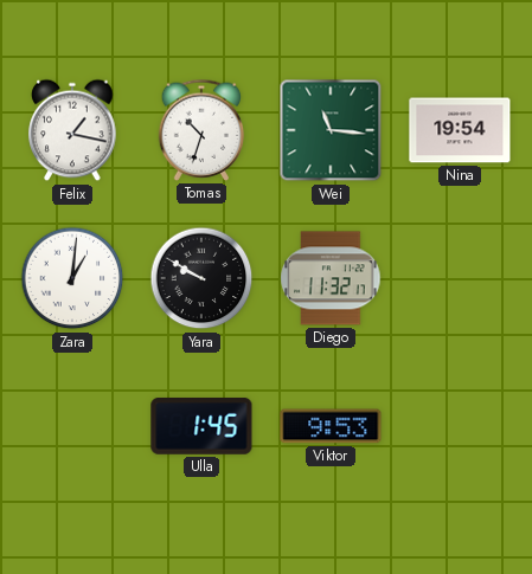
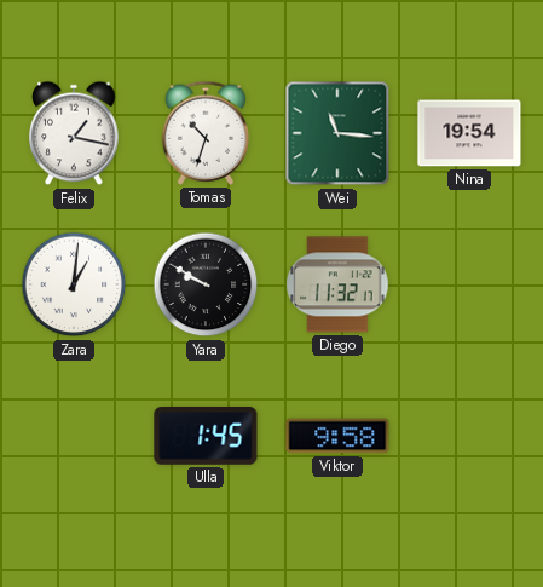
Viktor: 9:53 -> 9:58
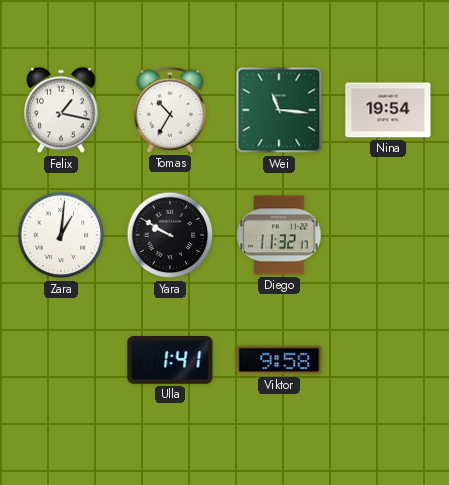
Tomas: 10:33 -> 10:35
Ulla: 1:45 -> 1:41
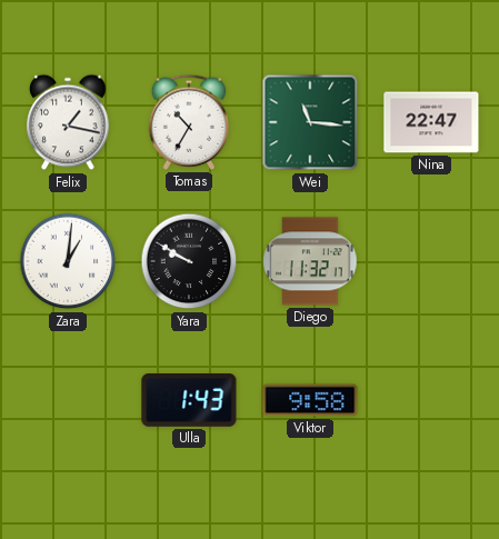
Nina: 19:54 -> 22:47
Ulla: 1:41 -> 1:43
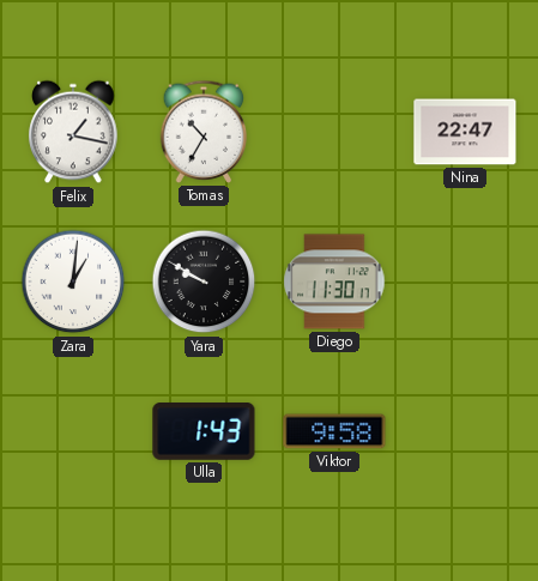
Wei: 11:16 -> none
Diego: 11:32 -> 11:30
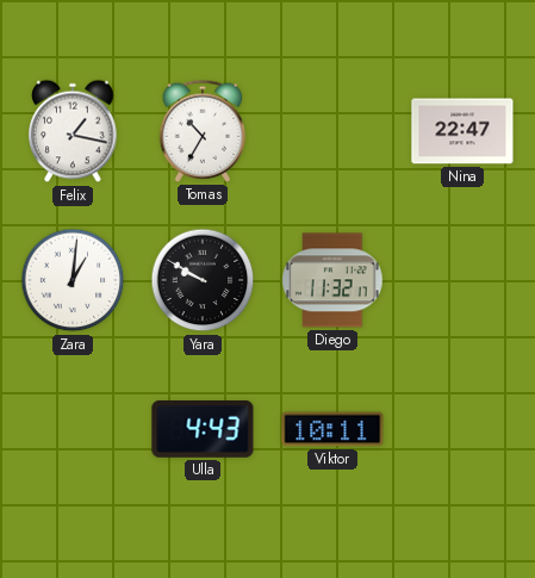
Diego: 11:30 -> 11:32
Ulla: 1:43 -> 4:43
Viktor: 9:58 -> 10:11
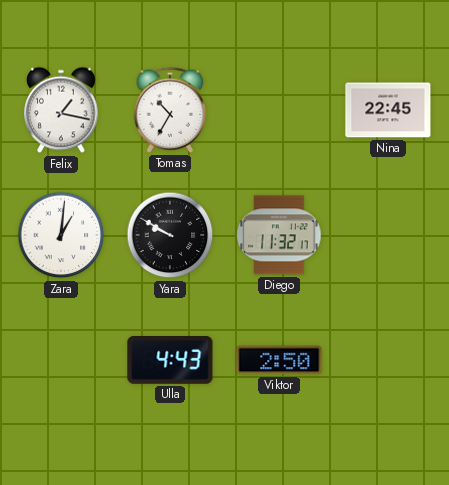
Nina: 22:47 -> 22:45
Viktor: 10:11 -> 2:50
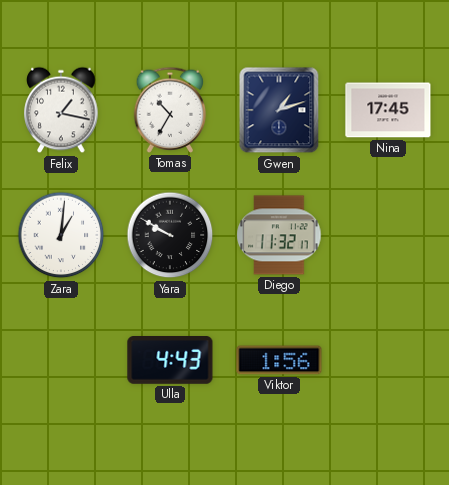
Gwen: none -> 1:12
Nina: 22:45 -> 17:45
Viktor: 2:50 -> 1:56
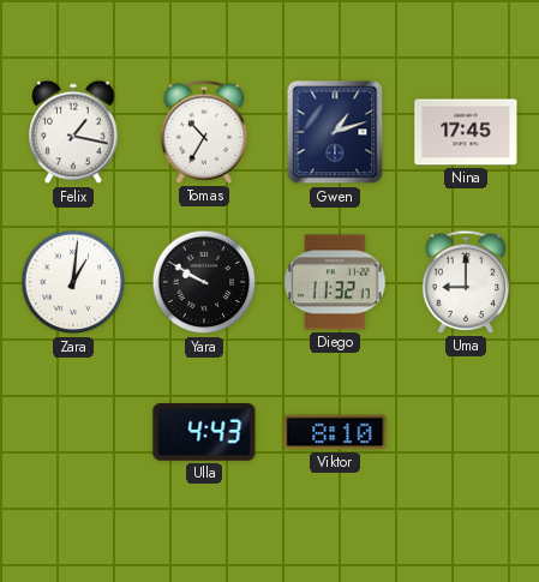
Uma: none -> 9:00
Viktor: 1:56 -> 8:10
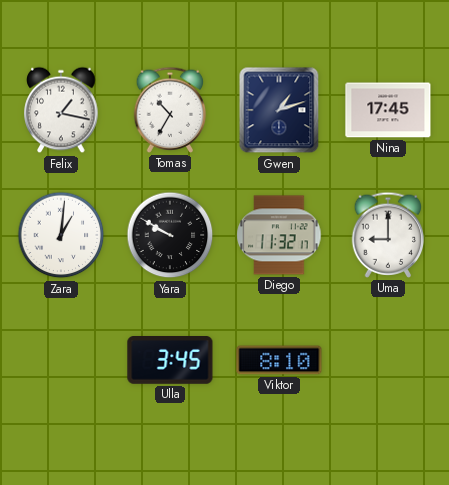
Ulla: 4:43 -> 3:45
